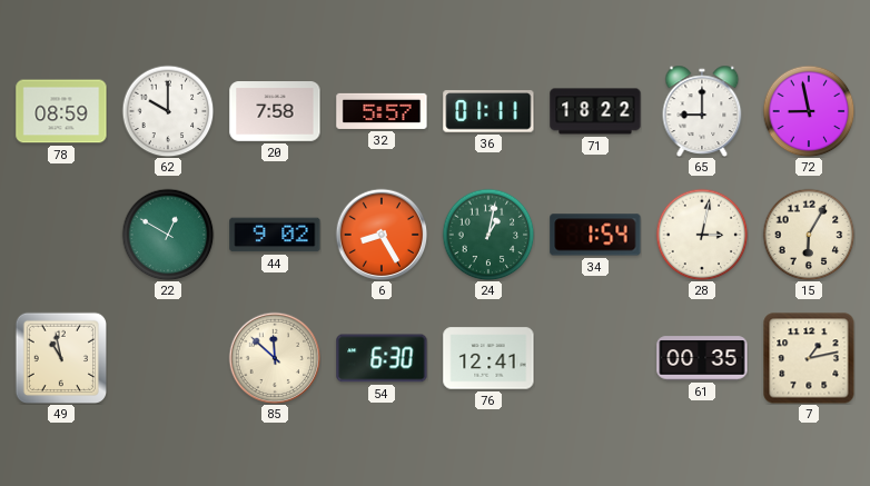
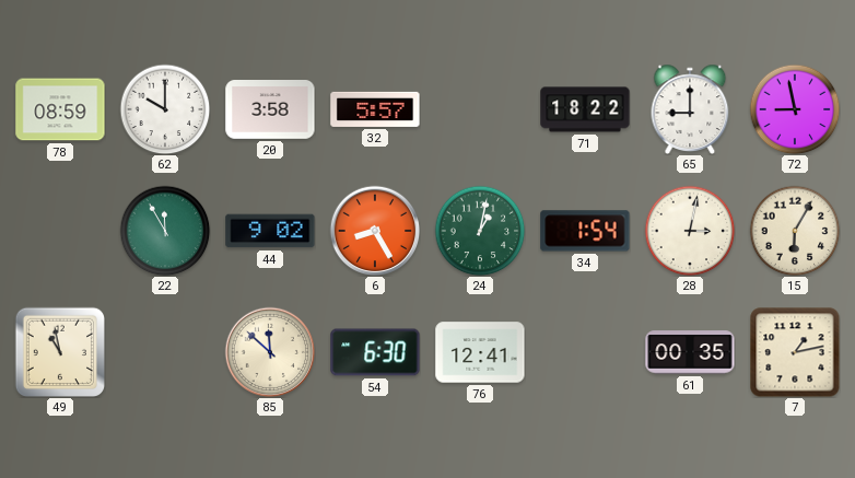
20: 7:58 -> 3:58
36: 01:11 -> none
22: 12:50 -> 11:55
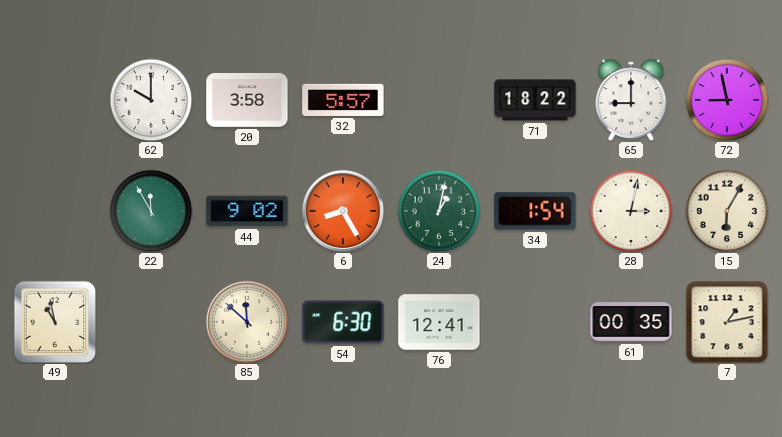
78: 08:59 -> none
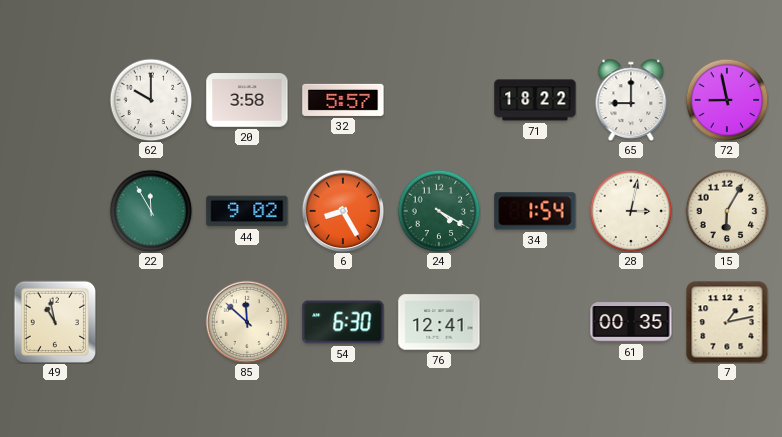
24: 1:02 -> 4:20
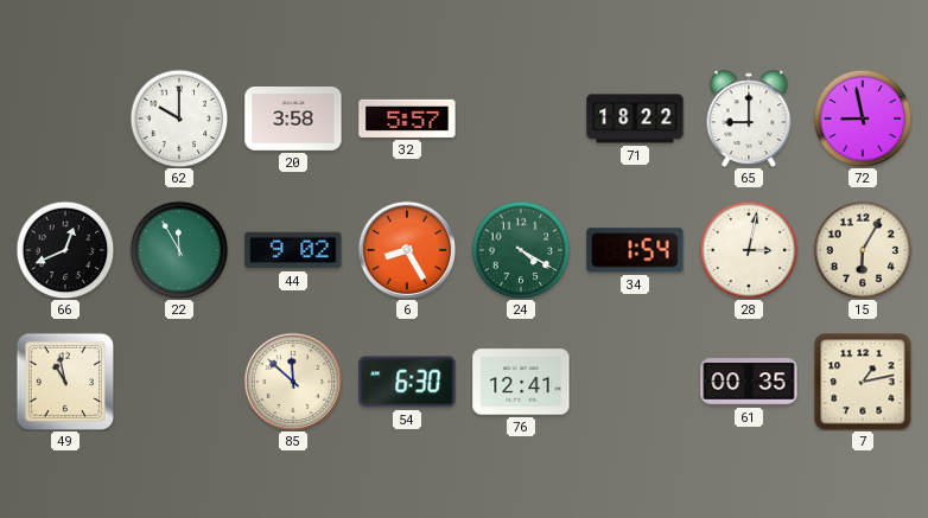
66: none -> 12:41
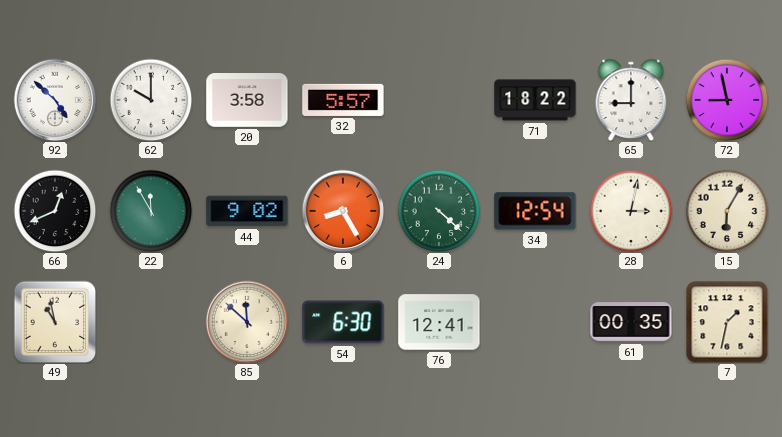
92: none -> 4:52
24: 4:20 -> 4:22
34: 1:54 -> 12:54
7: 1:13 -> 1:32
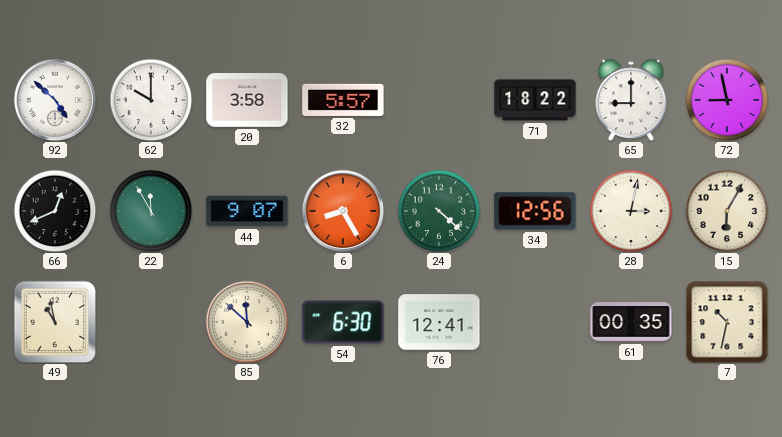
44: 9:02 -> 9:07
34: 12:54 -> 12:56
7: 1:32 -> 10:32
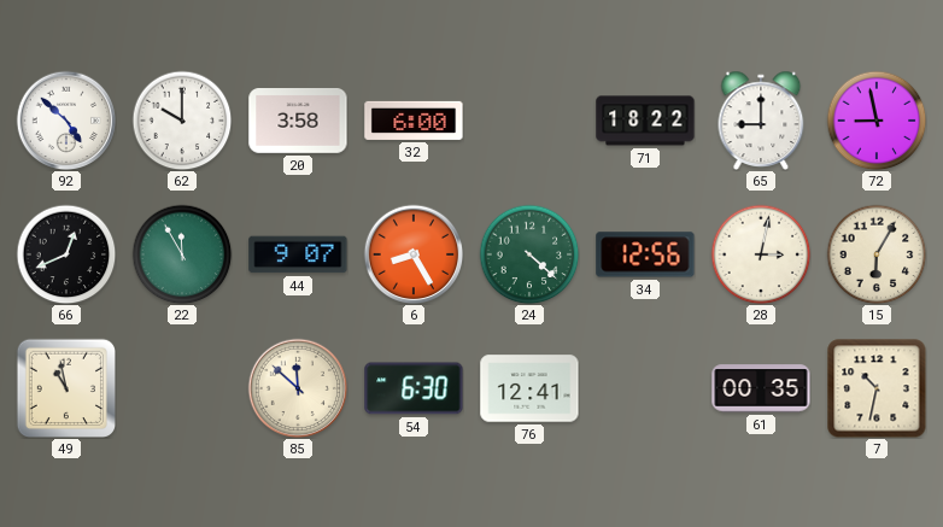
32: 5:57 -> 6:00
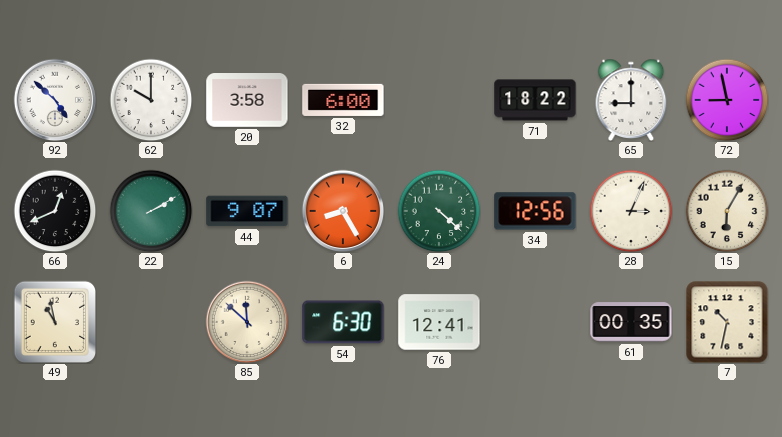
22: 11:55 -> 2:10
28: 3:02 -> 3:04
